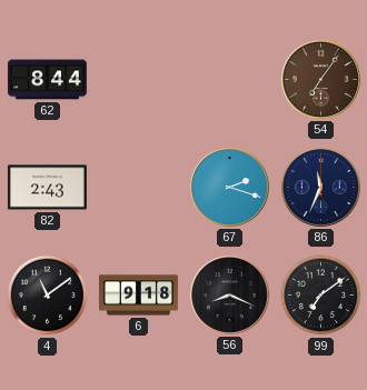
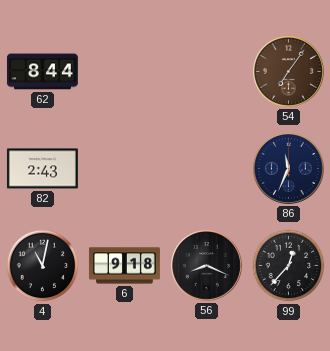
67: 2:18 -> none
4: 11:09 -> 11:02
99: 7:09 -> 12:37
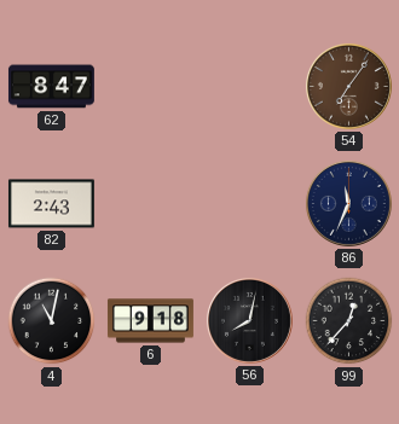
62: 8:44 -> 8:47
56: 8:19 -> 8:02
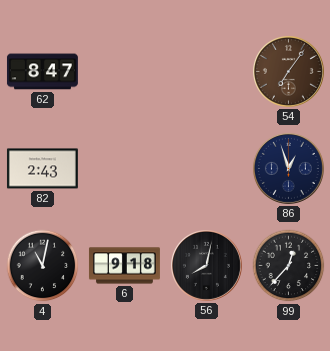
86: 11:34 -> 12:57
